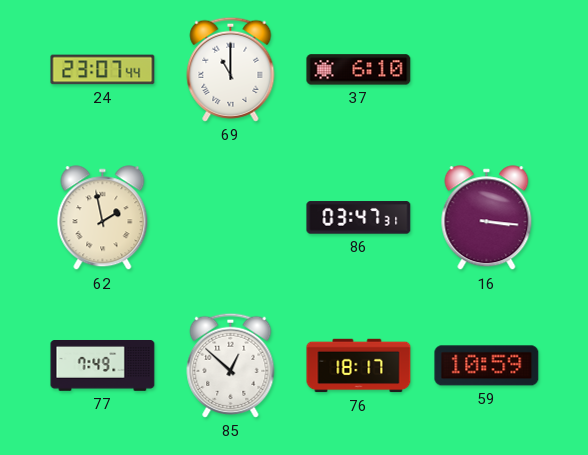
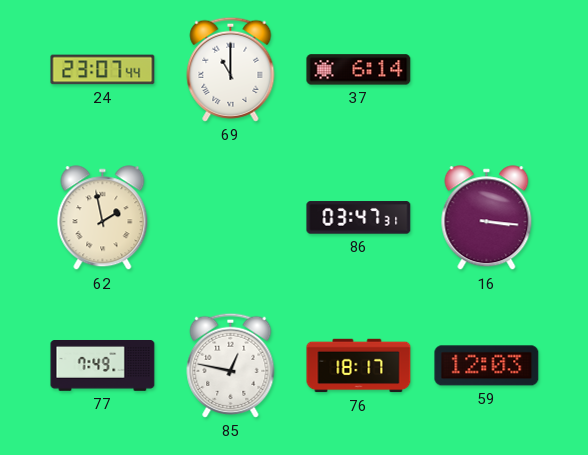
37: 6:10 -> 6:14
85: 12:52 -> 12:47
59: 10:59 -> 12:03
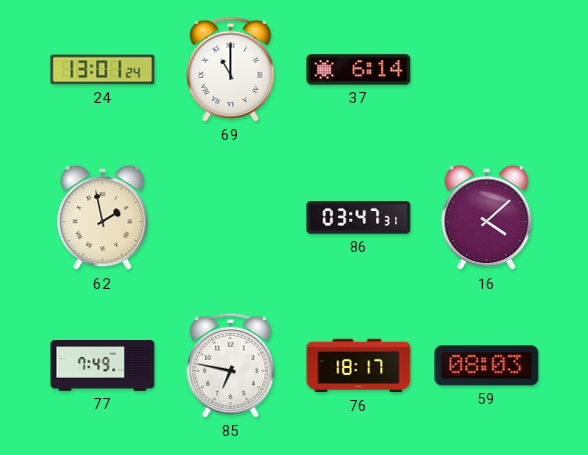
24: 23:07 -> 13:01
16: 3:16 -> 4:08
85: 12:47 -> 6:47
59: 12:03 -> 08:03
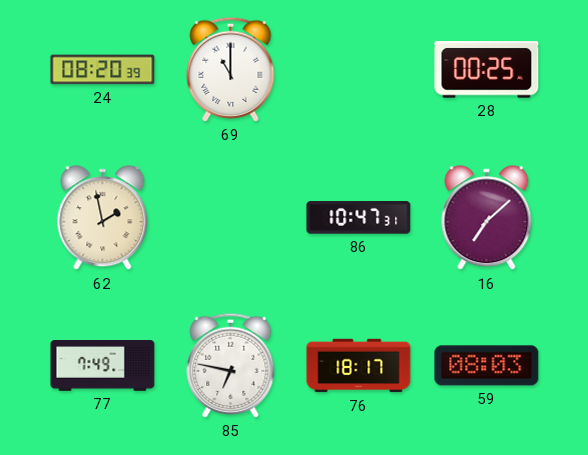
24: 13:01 -> 08:20
37: 6:14 -> none
28: none -> 00:25
86: 03:47 -> 10:47
16: 4:08 -> 7:08
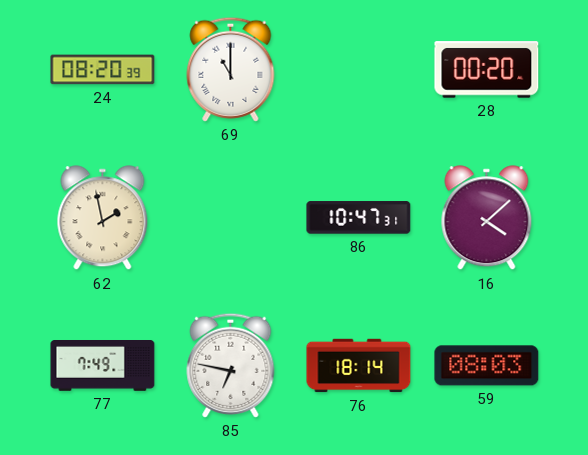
28: 00:25 -> 00:20
16: 7:08 -> 4:08
76: 18:17 -> 18:14
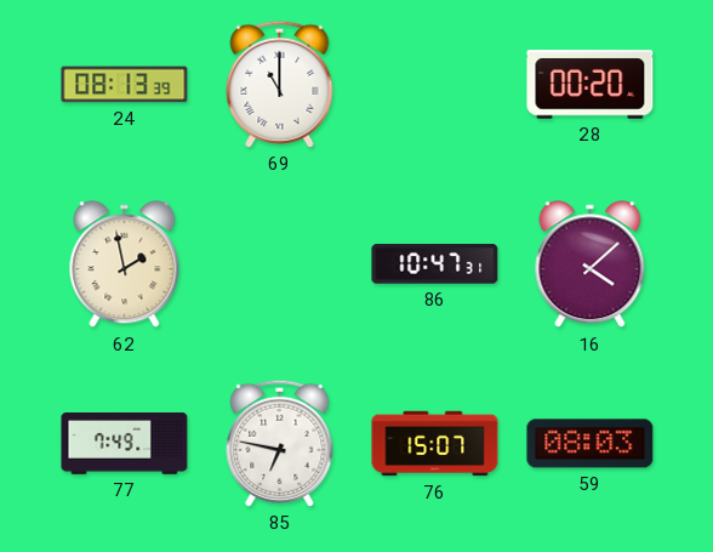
24: 08:20 -> 08:13
76: 18:14 -> 15:07
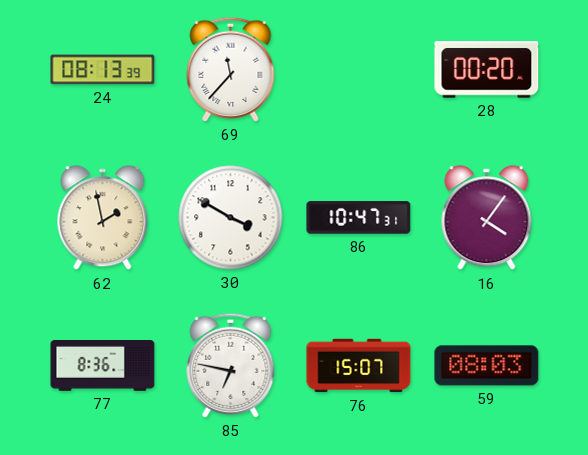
69: 11:00 -> 11:37
30: none -> 3:50
16: 4:08 -> 4:06
77: 7:49 -> 8:36
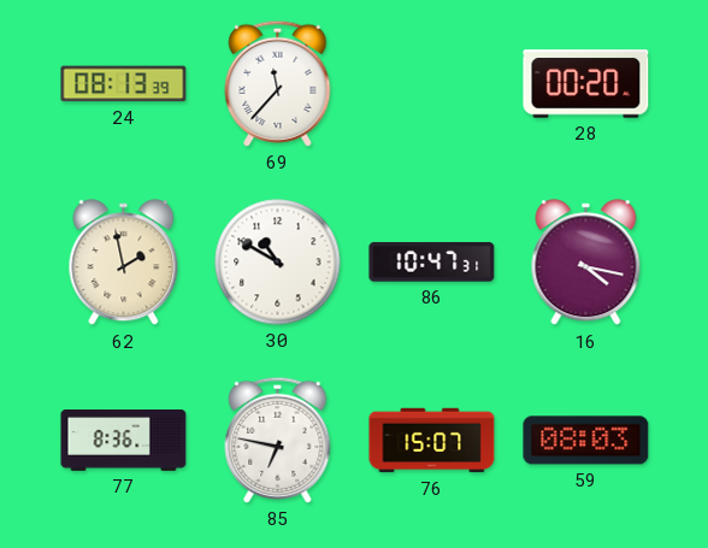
30: 3:50 -> 10:50
16: 4:06 -> 4:17
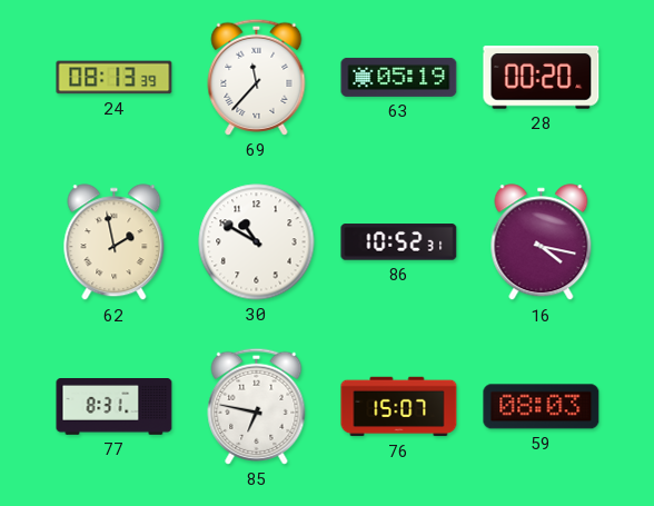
63: none -> 05:19
86: 10:47 -> 10:52
77: 8:36 -> 8:31
